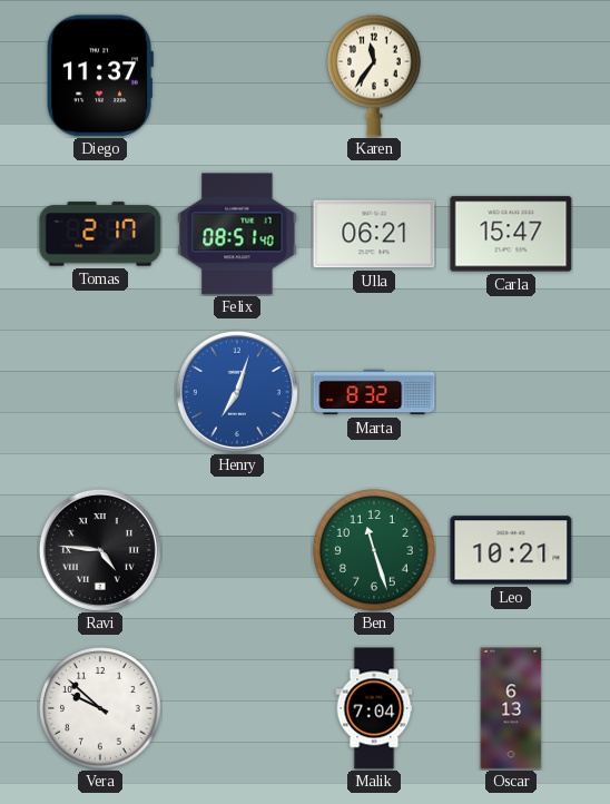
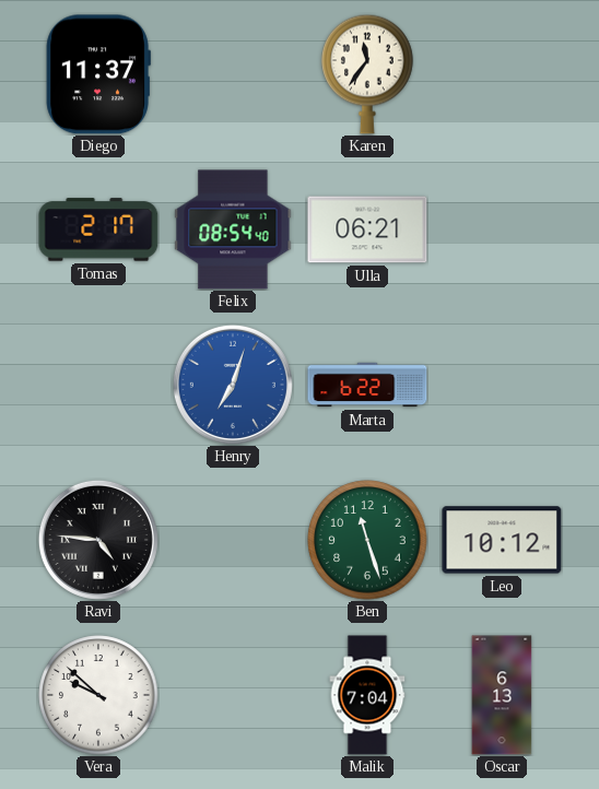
Felix: 08:51 -> 08:54
Carla: 15:47 -> none
Marta: 8:32 -> 6:22
Leo: 10:21 -> 10:12
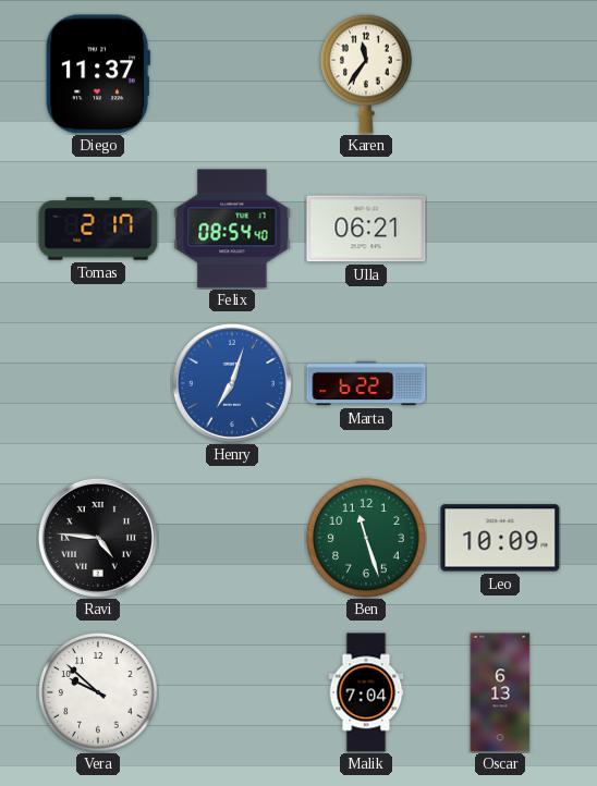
Leo: 10:12 -> 10:09
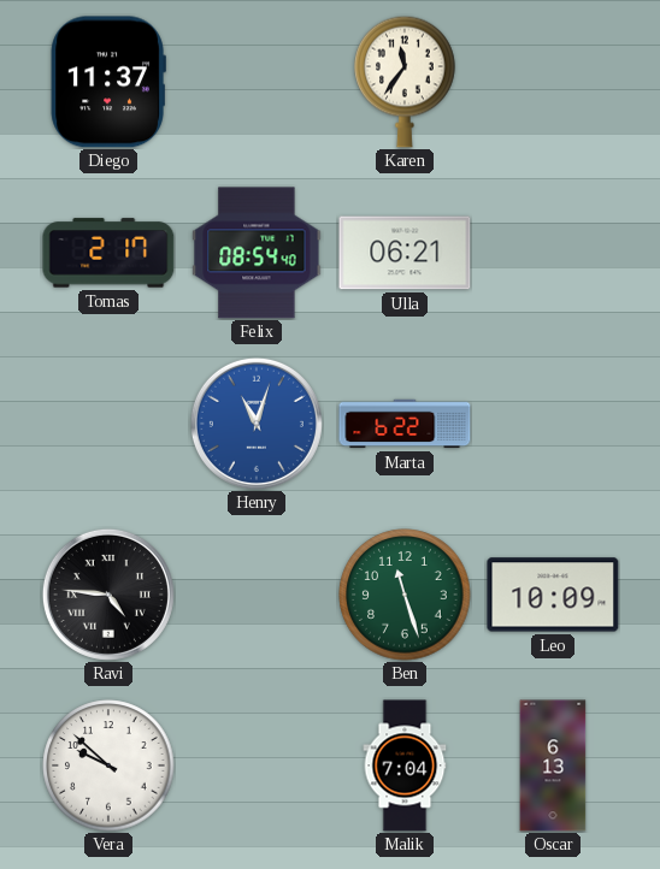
Henry: 7:03 -> 11:03
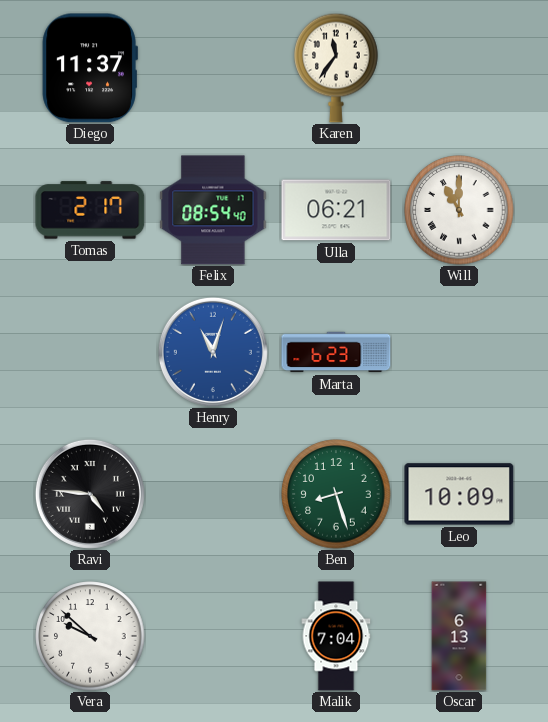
Will: none -> 11:00
Marta: 6:22 -> 6:23
Ben: 11:27 -> 8:27
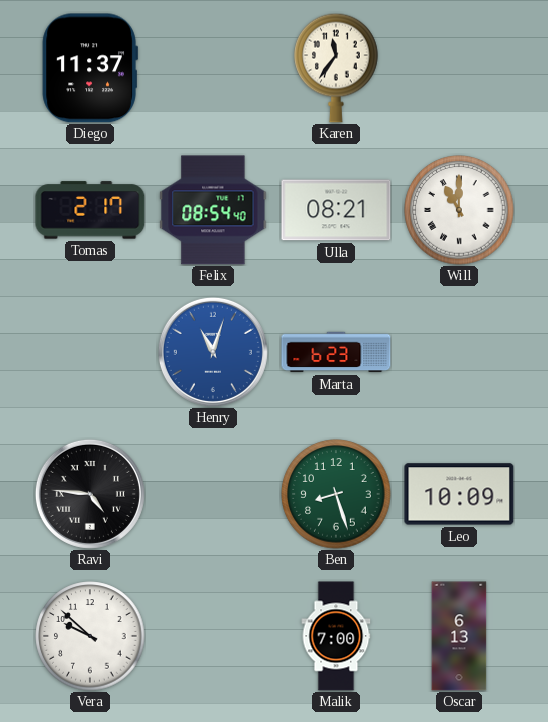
Ulla: 06:21 -> 08:21
Malik: 7:04 -> 7:00
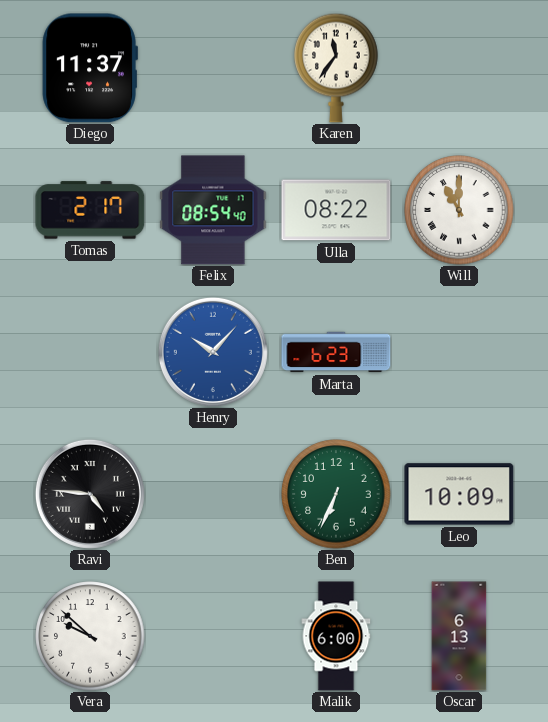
Ulla: 08:21 -> 08:22
Henry: 11:03 -> 10:07
Ben: 8:27 -> 6:34
Malik: 7:00 -> 6:00
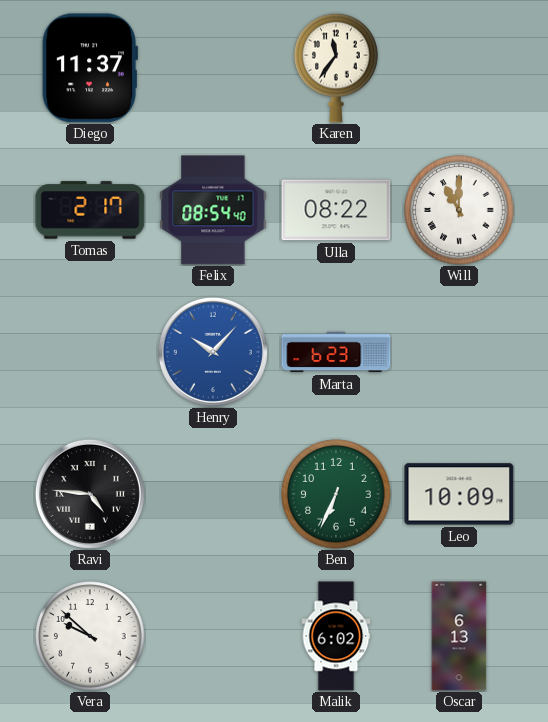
Malik: 6:00 -> 6:02
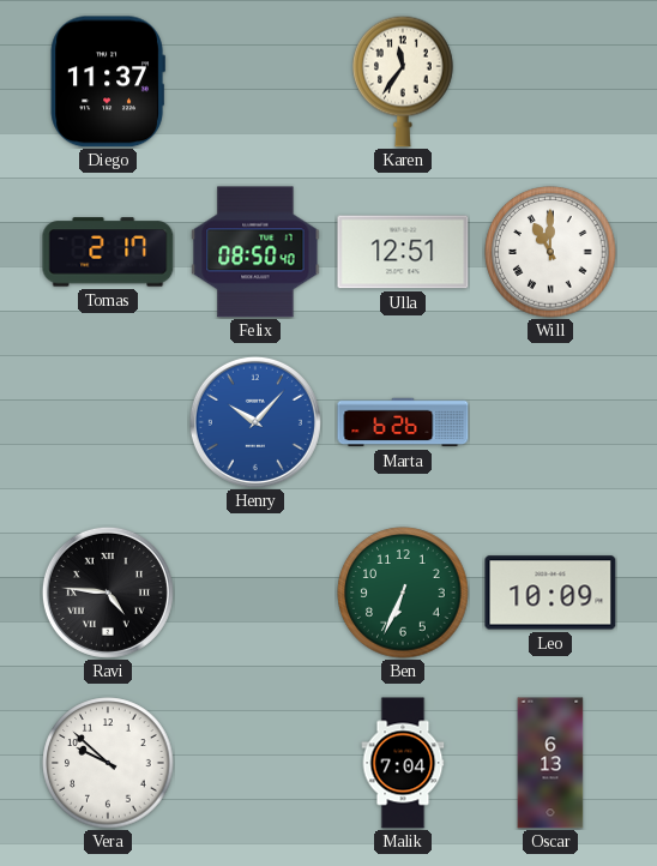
Felix: 08:54 -> 08:50
Ulla: 08:22 -> 12:51
Marta: 6:23 -> 6:26
Malik: 6:02 -> 7:04
